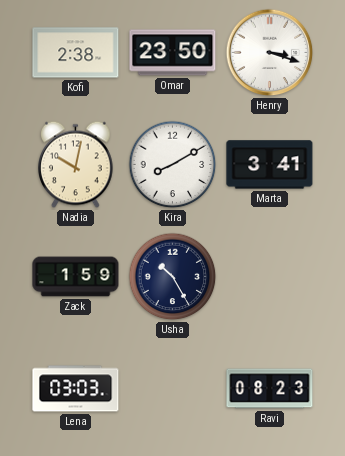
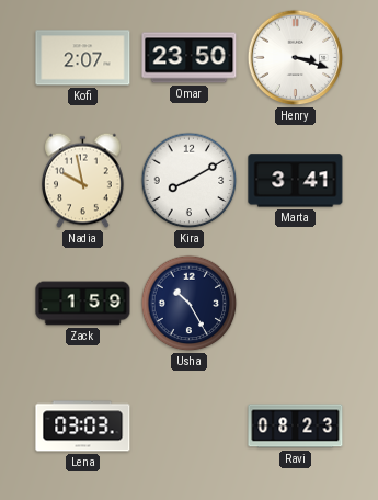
Kofi: 2:38 -> 2:07
Nadia: 10:02 -> 9:58
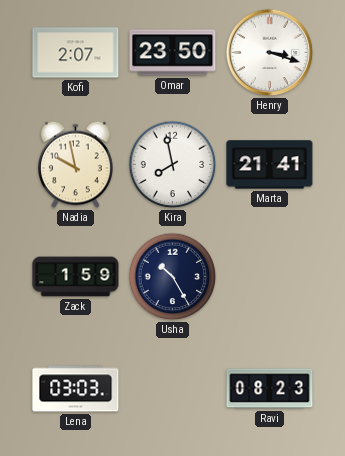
Kira: 8:10 -> 7:58
Marta: 3:41 -> 21:41
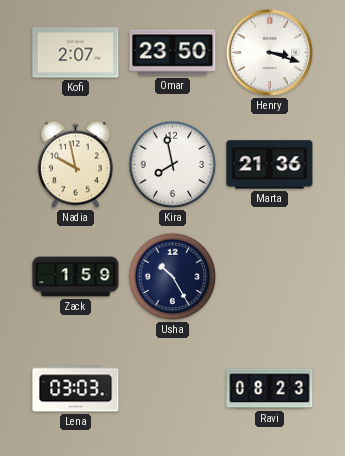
Marta: 21:41 -> 21:36
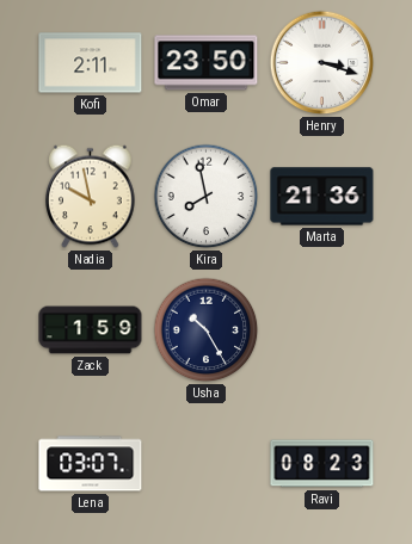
Kofi: 2:07 -> 2:11
Lena: 03:03 -> 03:07
